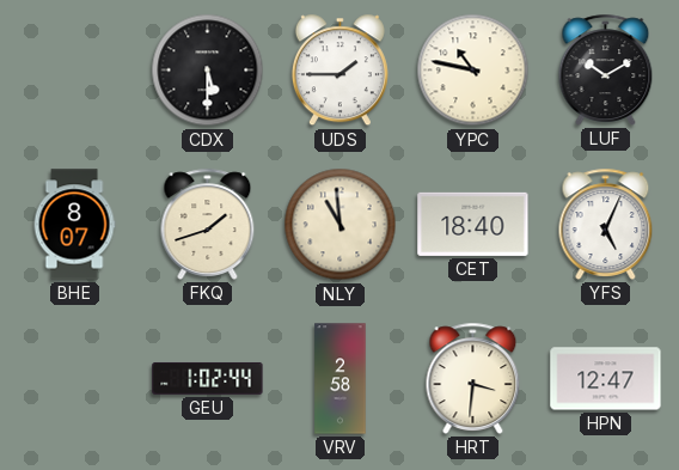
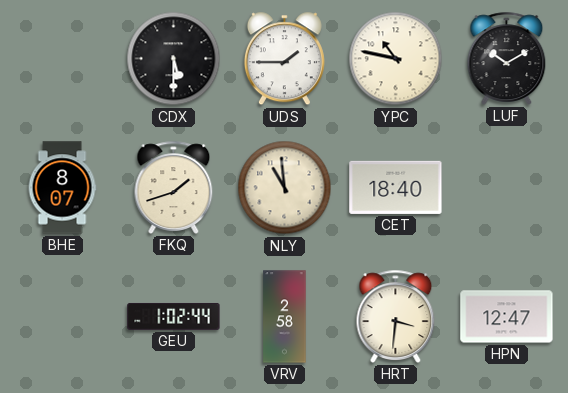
YFS: 5:04 -> none
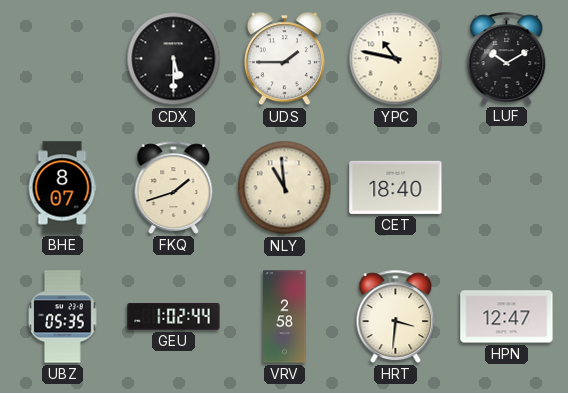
UBZ: none -> 05:35
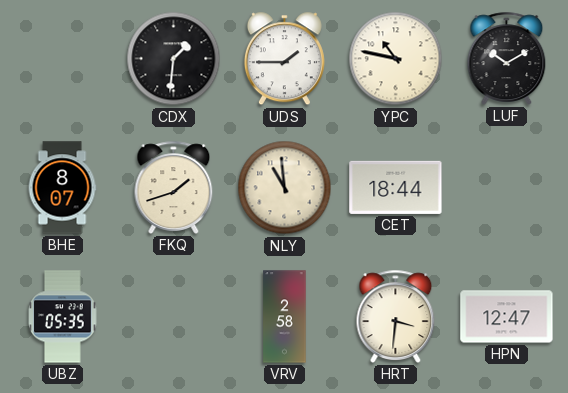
CDX: 5:30 -> 1:31
CET: 18:40 -> 18:44
GEU: 1:02 -> none
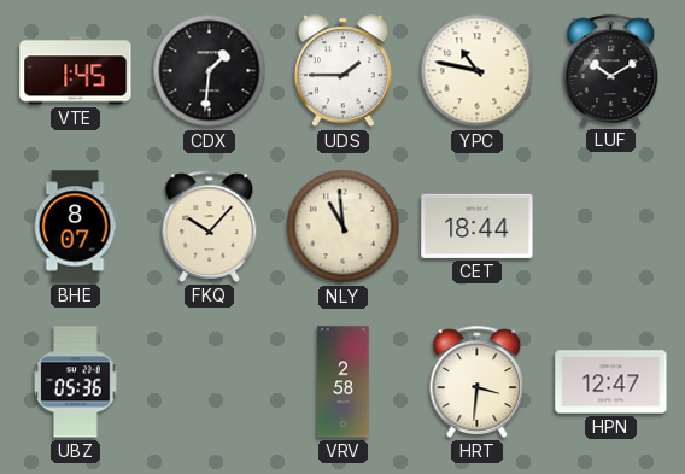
VTE: none -> 1:45
FKQ: 1:42 -> 10:07
UBZ: 05:35 -> 05:36
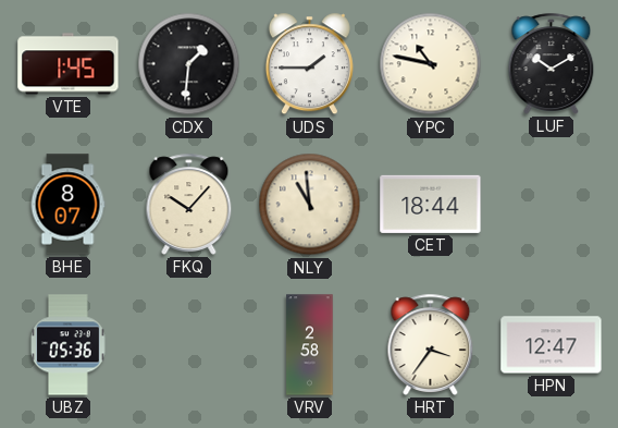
HRT: 3:31 -> 3:36
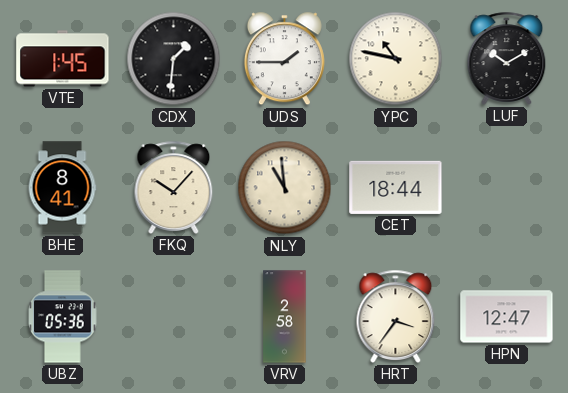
BHE: 8:07 -> 8:41
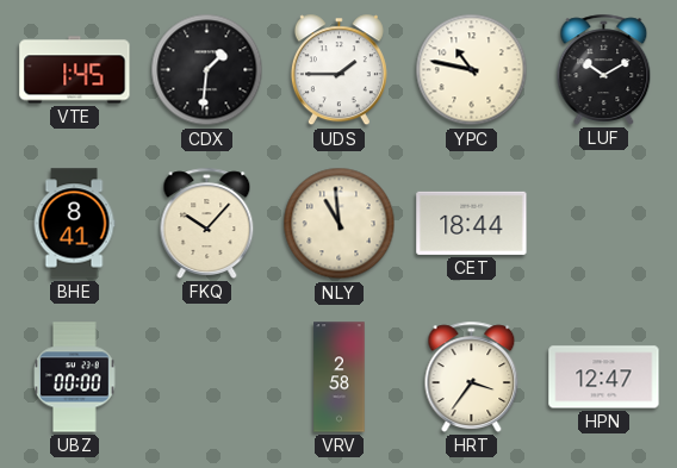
UBZ: 05:36 -> 00:00
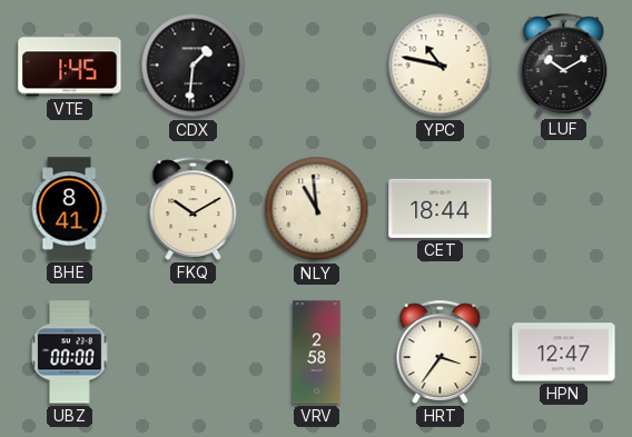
UDS: 1:45 -> none
FKQ: 10:07 -> 10:10
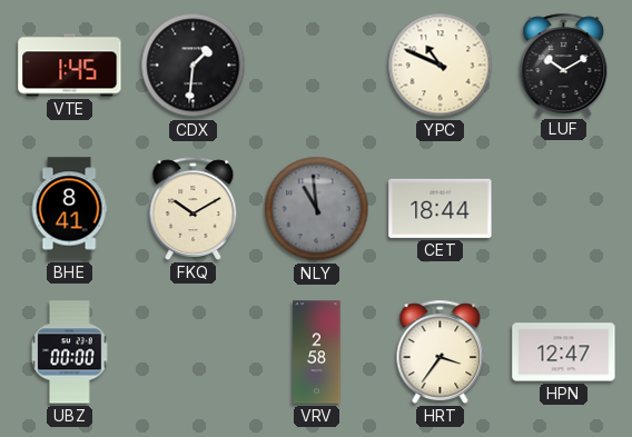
YPC: 10:47 -> 10:49
NLY dial: cream -> grey
